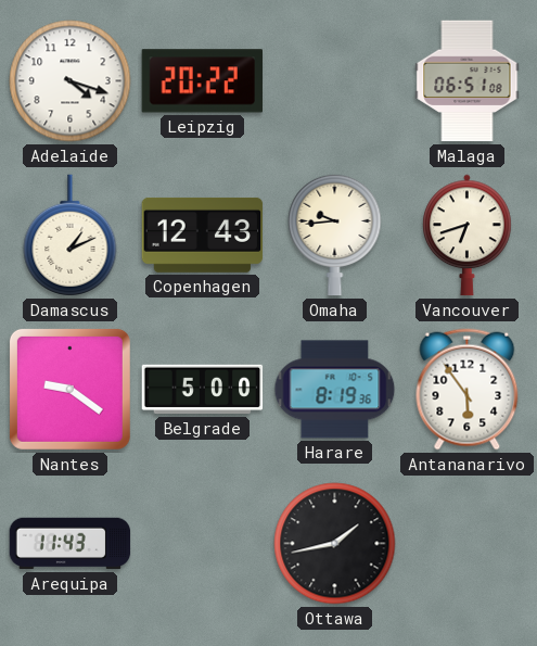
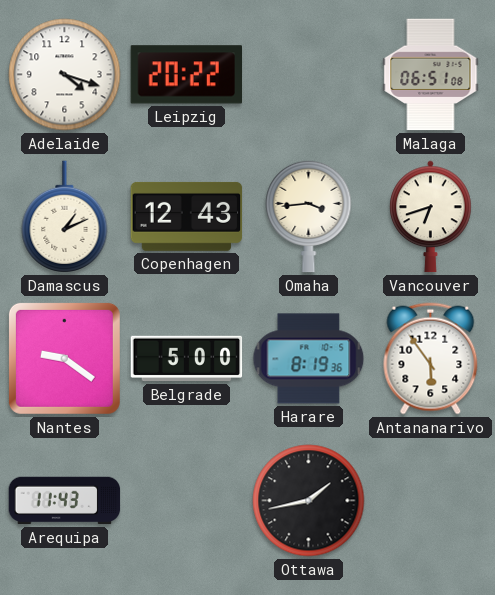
Omaha: 9:44 -> 3:44
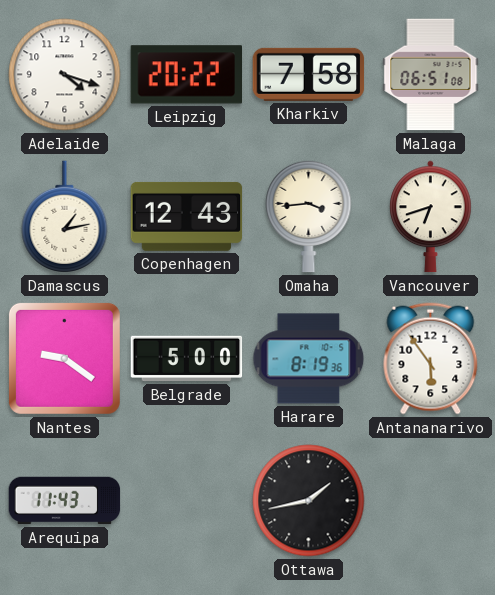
Kharkiv: none -> 7:58
Damascus: 1:11 -> 1:13
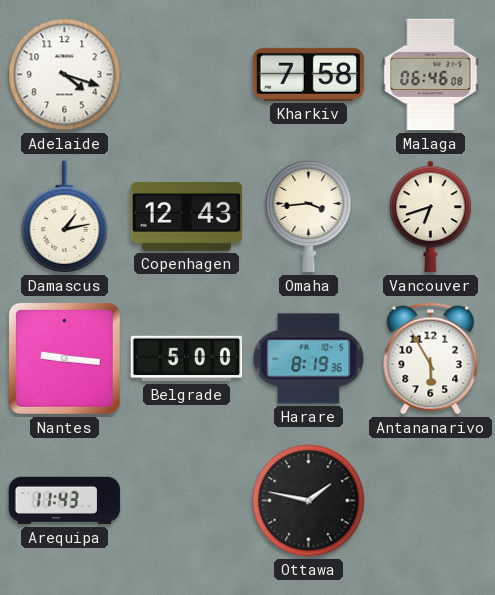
Leipzig: 20:22 -> none
Malaga: 06:51 -> 06:46
Nantes: 9:21 -> 9:16
Antananarivo: 5:54 -> 5:55
Ottawa: 1:43 -> 1:47
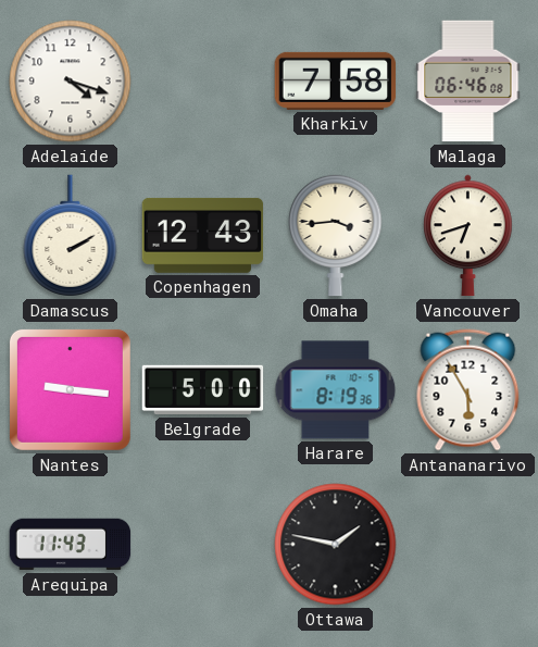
Damascus: 1:13 -> 2:10
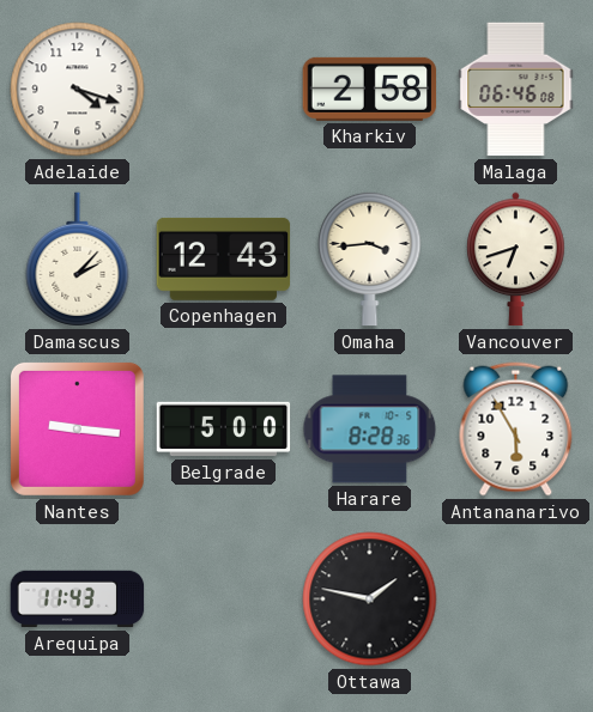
Kharkiv: 7:58 -> 2:58
Damascus: 2:10 -> 2:07
Harare: 8:19 -> 8:28
